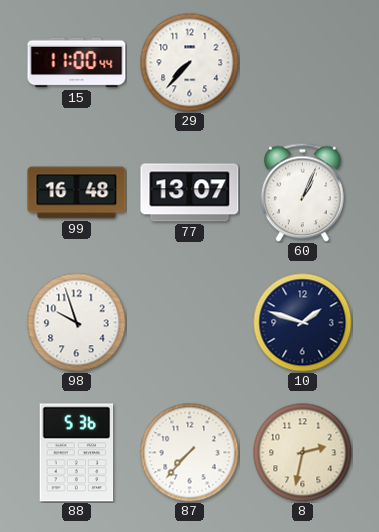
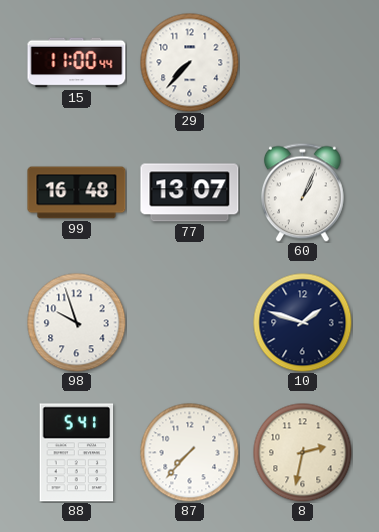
88: 5:36 -> 5:41
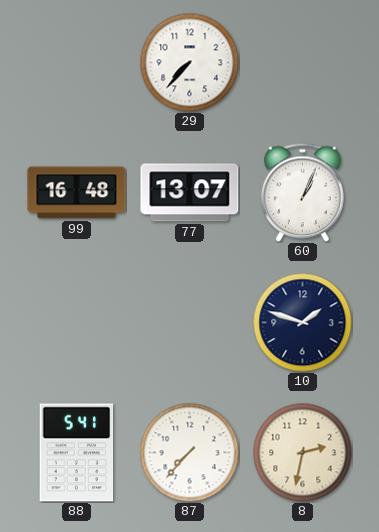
15: 11:00 -> none
98: 9:57 -> none
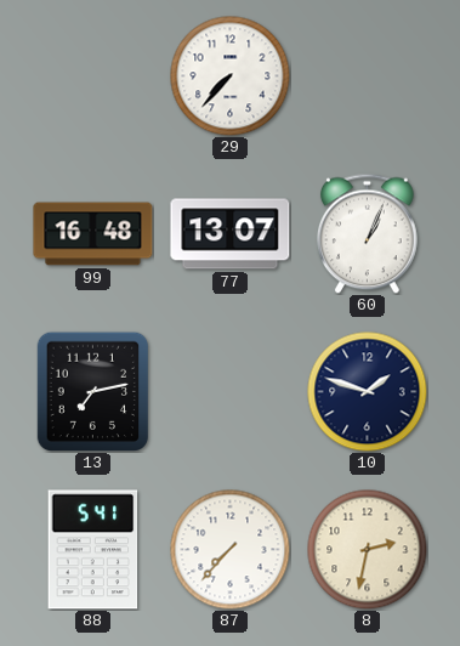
13: none -> 7:13
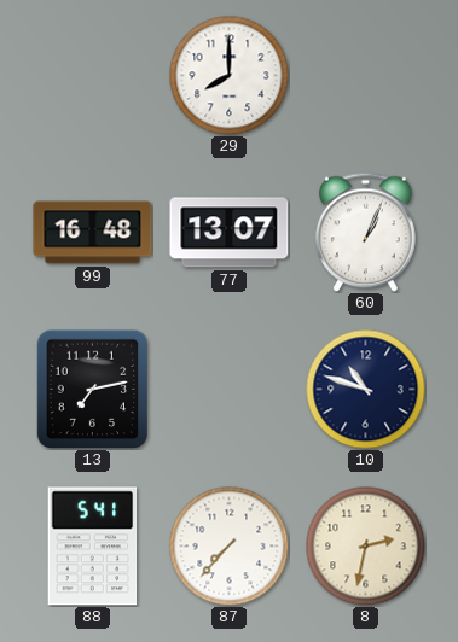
29: 7:37 -> 8:00
10: 1:48 -> 10:48
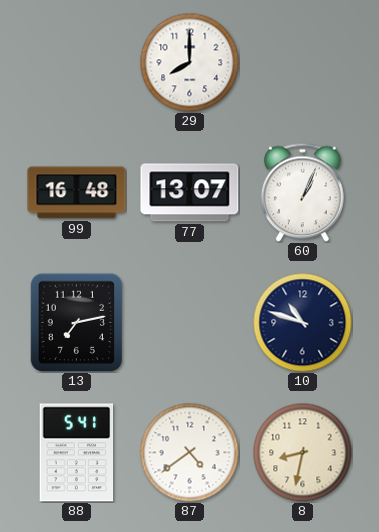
87: 7:37 -> 4:39
8: 2:32 -> 8:32
